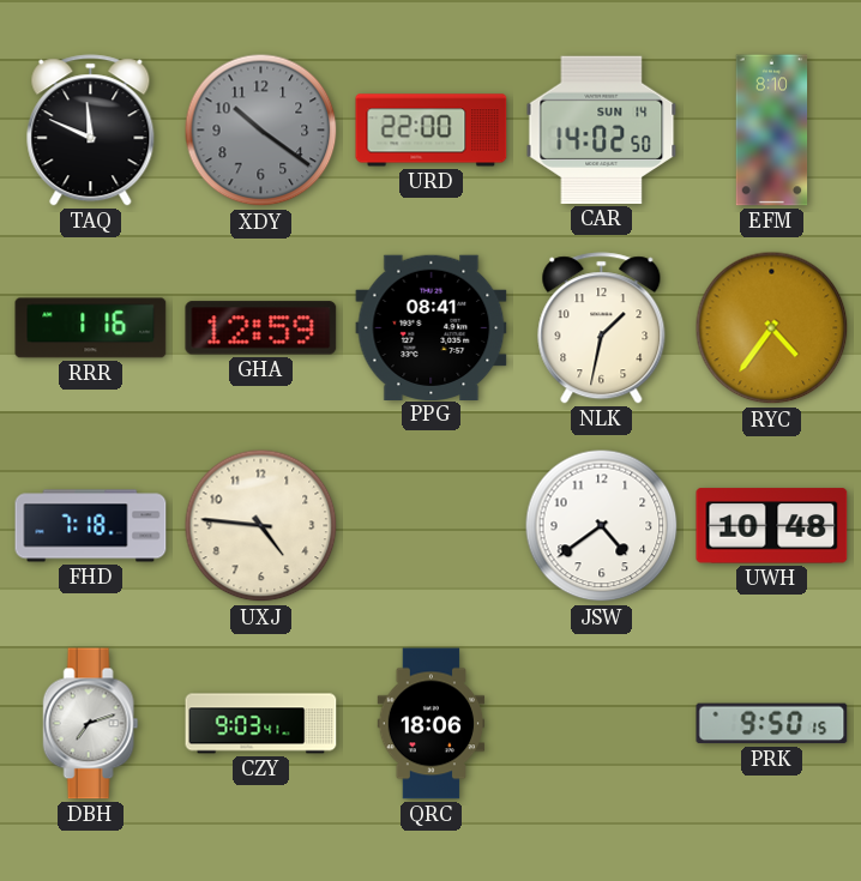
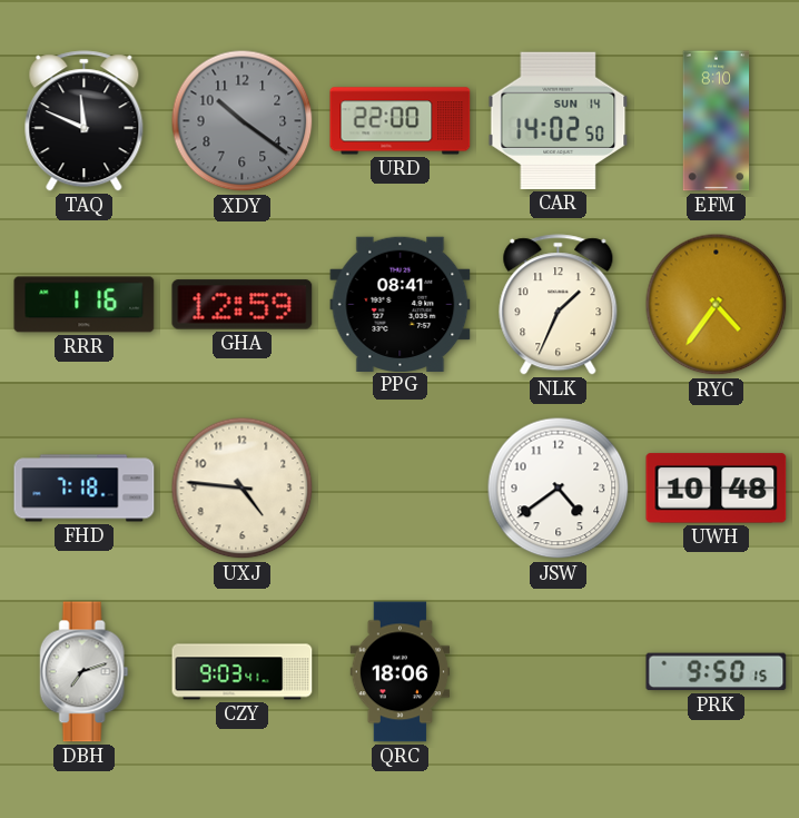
NLK: 1:32 -> 1:34
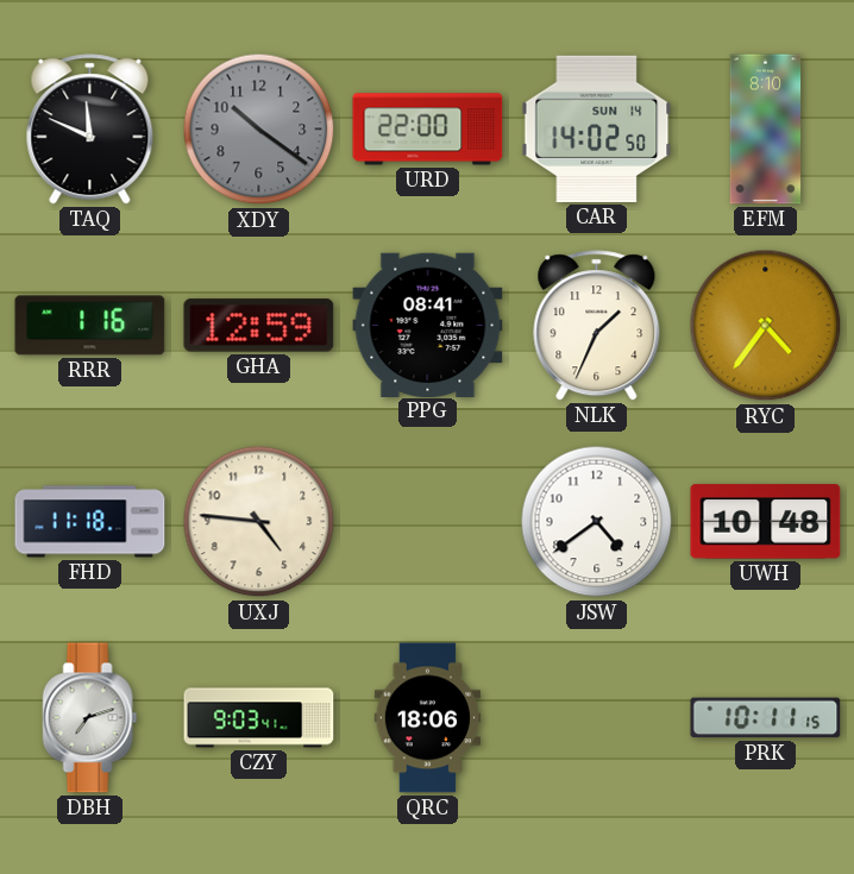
FHD: 7:18 -> 11:18
PRK: 9:50 -> 10:11
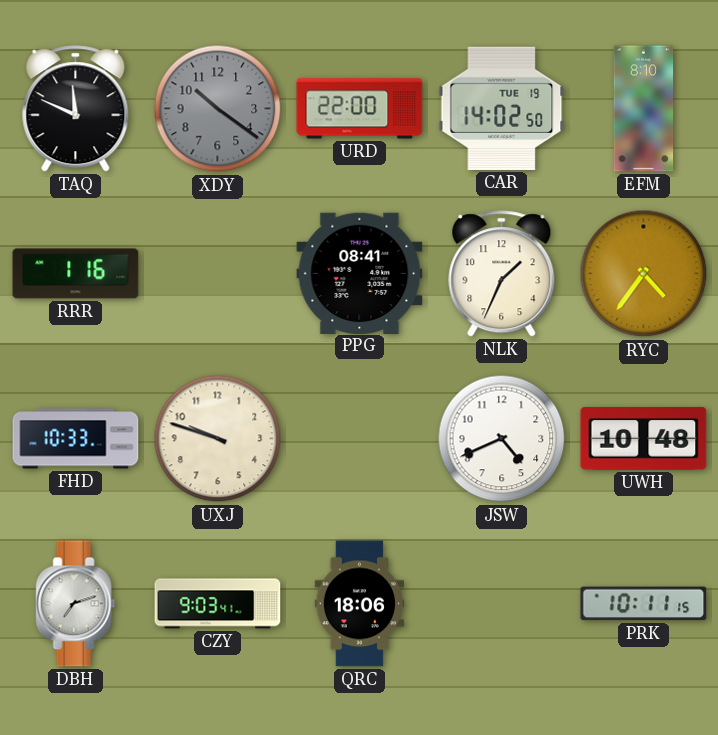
CAR date: SUN 14 -> TUE 19
GHA: 12:59 -> none
FHD: 11:18 -> 10:33
UXJ: 4:46 -> 9:48
JSW: 4:39 -> 4:41
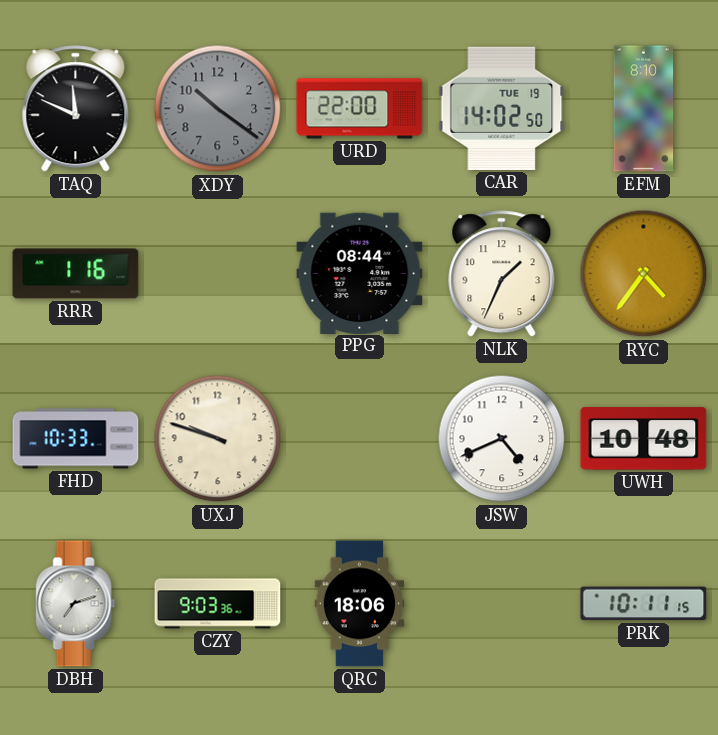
PPG: 08:41 -> 08:44
CZY: 9:03:41 -> 9:03:36
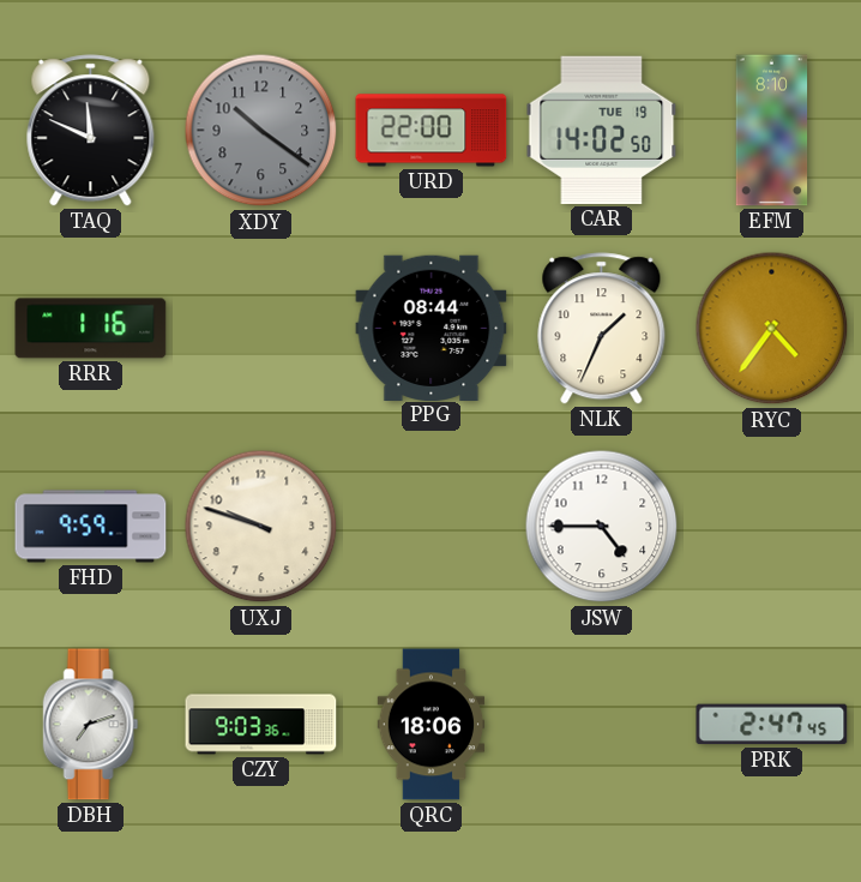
FHD: 10:33 -> 9:59
JSW: 4:41 -> 4:45
UWH: 10:48 -> none
PRK: 10:11 -> 2:47
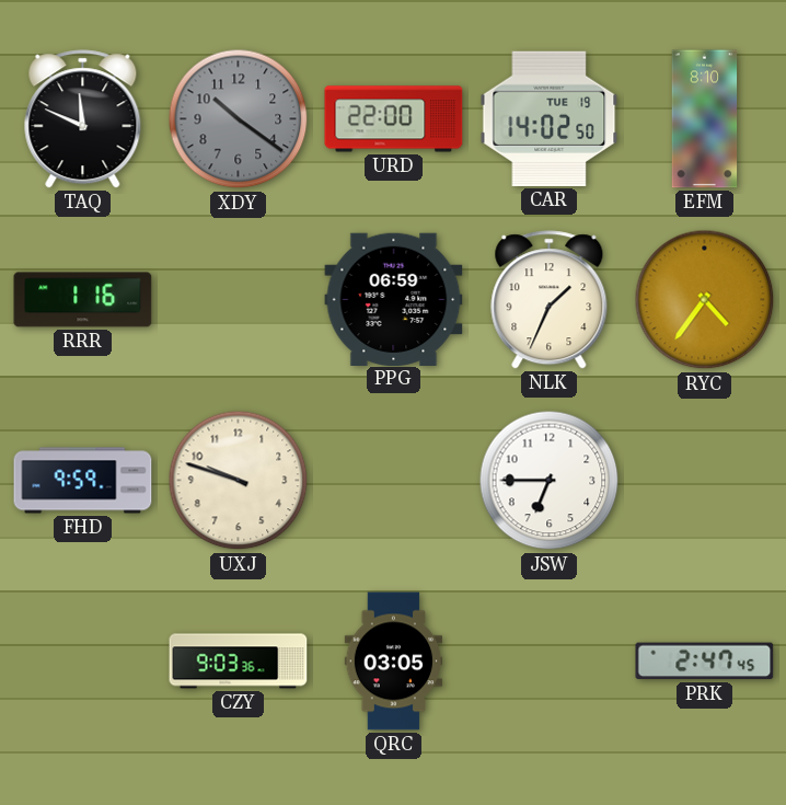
PPG: 08:44 -> 06:59
JSW: 4:45 -> 6:45
DBH: 7:12 -> none
QRC: 18:06 -> 03:05
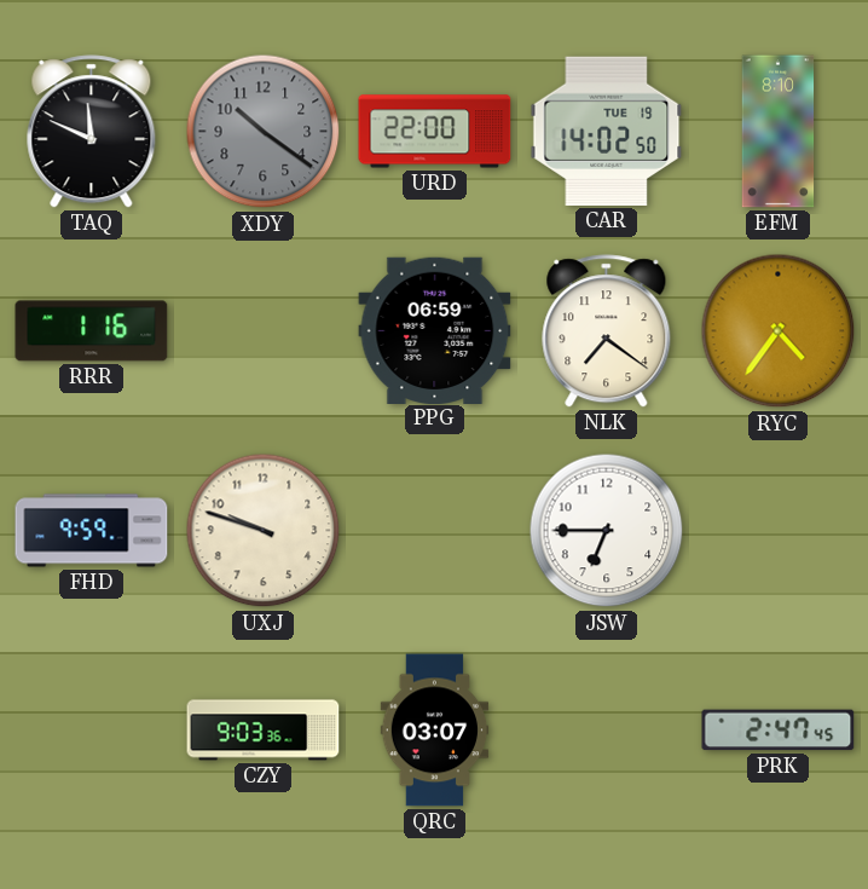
NLK: 1:34 -> 7:21
QRC: 03:05 -> 03:07
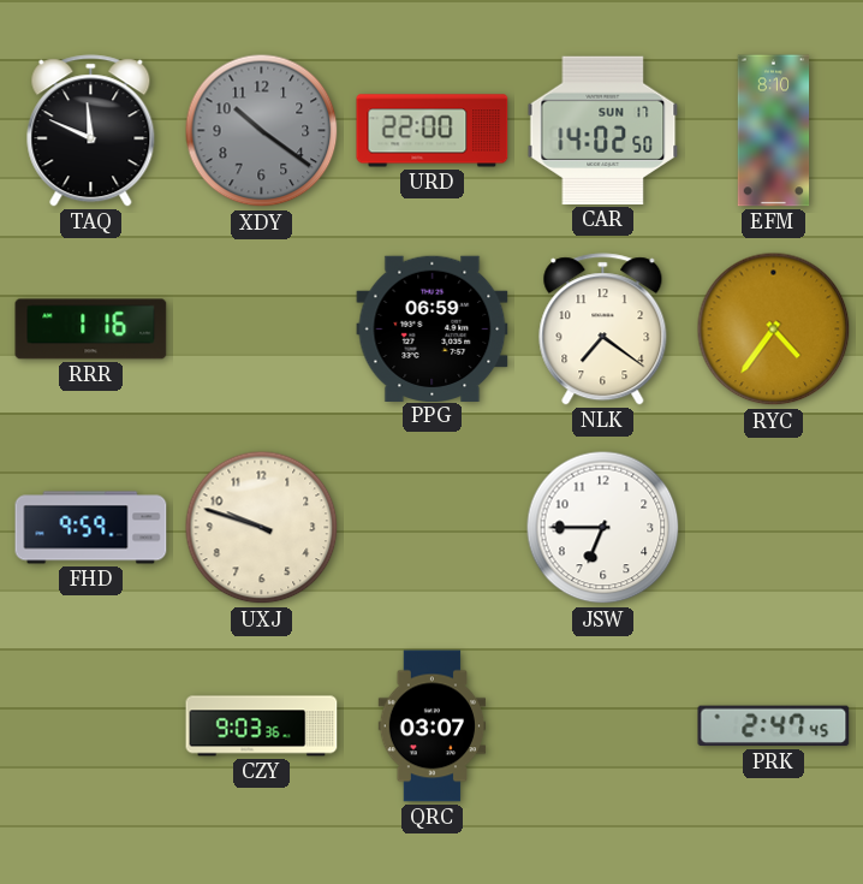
CAR date: TUE 19 -> SUN 17
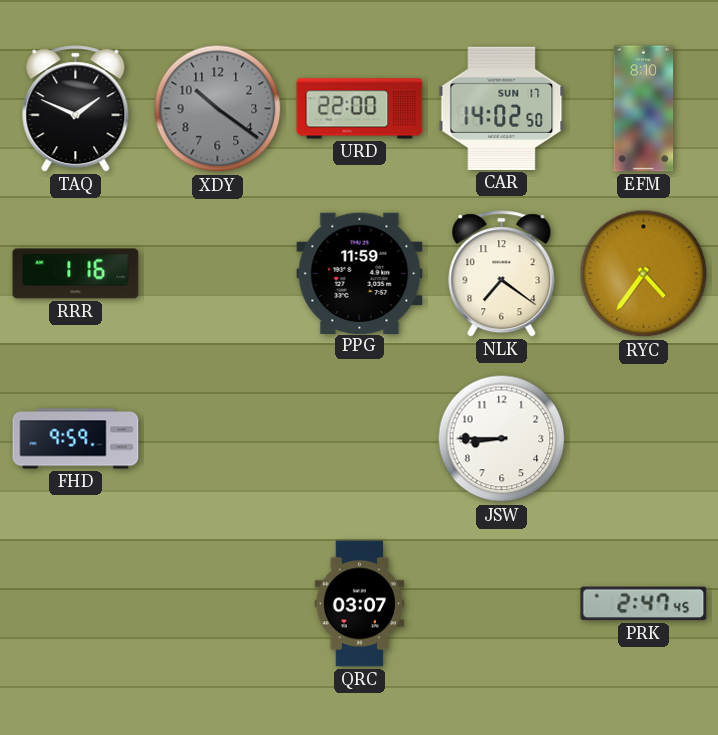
TAQ: 11:49 -> 1:49
PPG: 06:59 -> 11:59
UXJ: 9:48 -> none
JSW: 6:45 -> 8:45
CZY: 9:03 -> none
